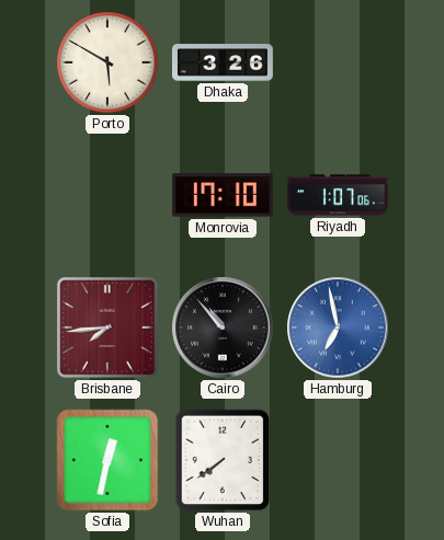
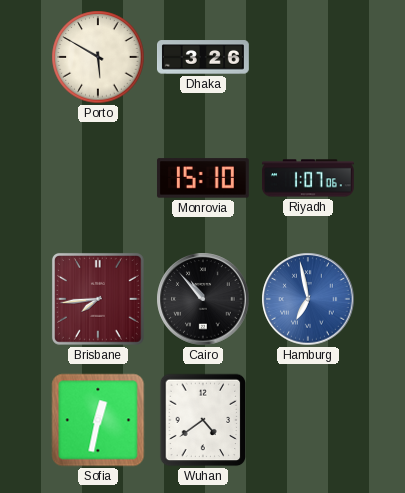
Monrovia: 17:10 -> 15:10
Wuhan: 7:39 -> 4:39
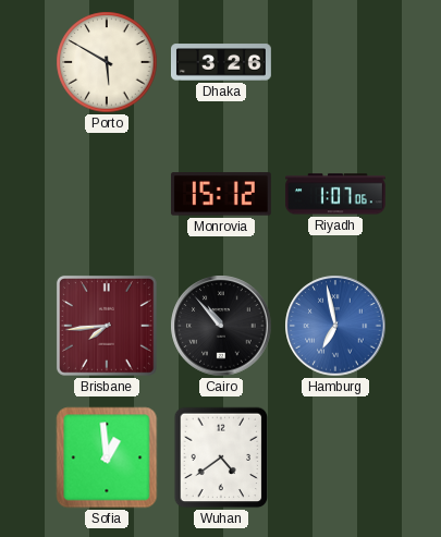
Monrovia: 15:10 -> 15:12
Sofia: 12:32 -> 12:59
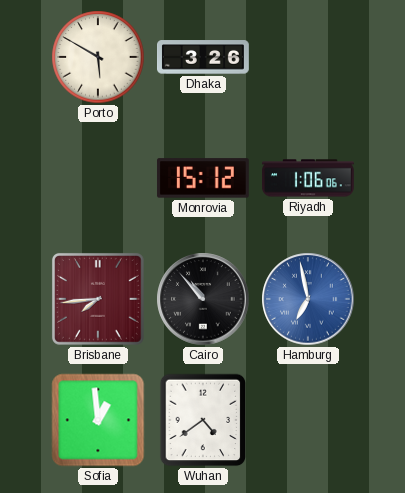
Riyadh: 1:07 -> 1:06
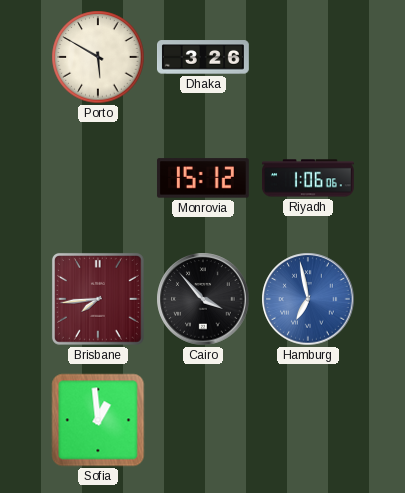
Cairo: 10:53 -> 3:53
Wuhan: 4:39 -> none
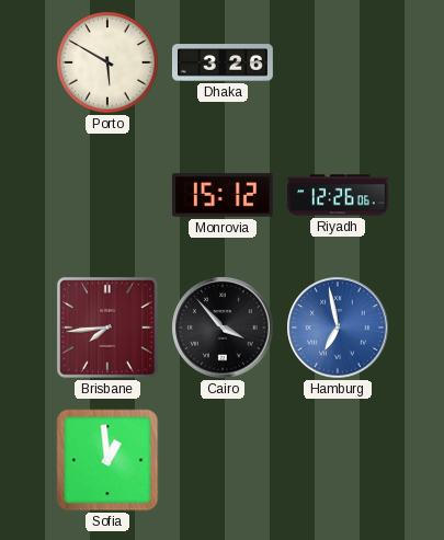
Riyadh: 1:06 -> 12:26
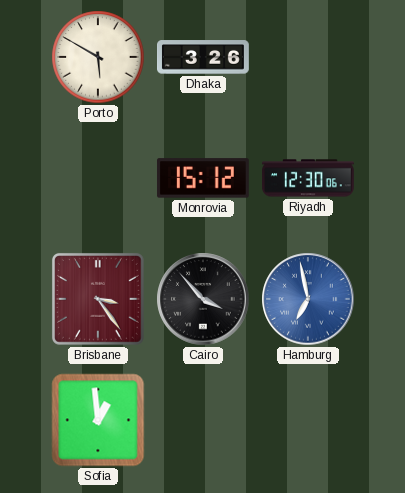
Riyadh: 12:26 -> 12:30
Brisbane: 7:44 -> 3:24
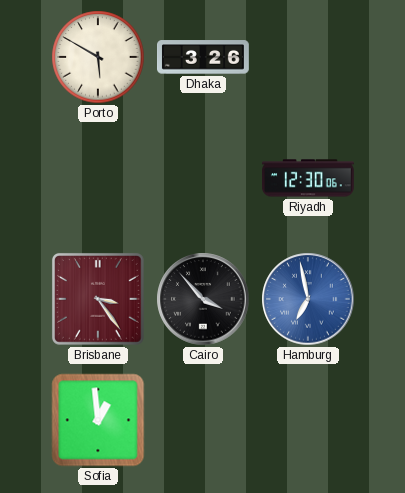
Monrovia: 15:12 -> none
